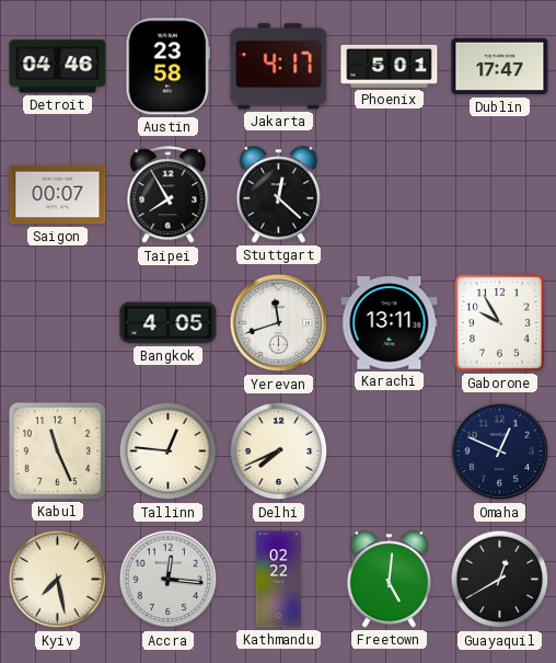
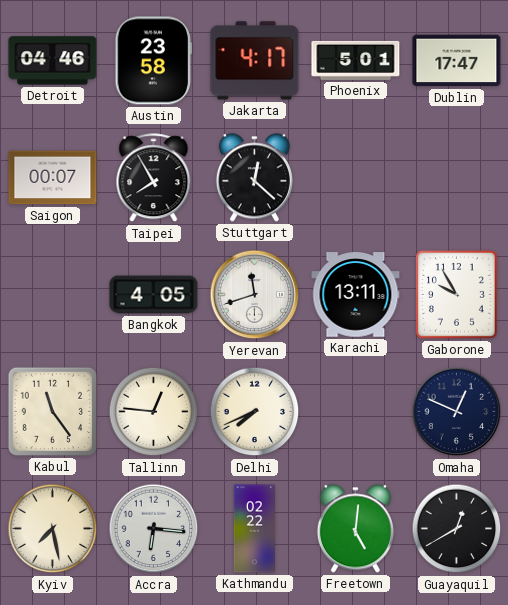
Kabul: 11:26 -> 11:24
Accra: 12:16 -> 6:16
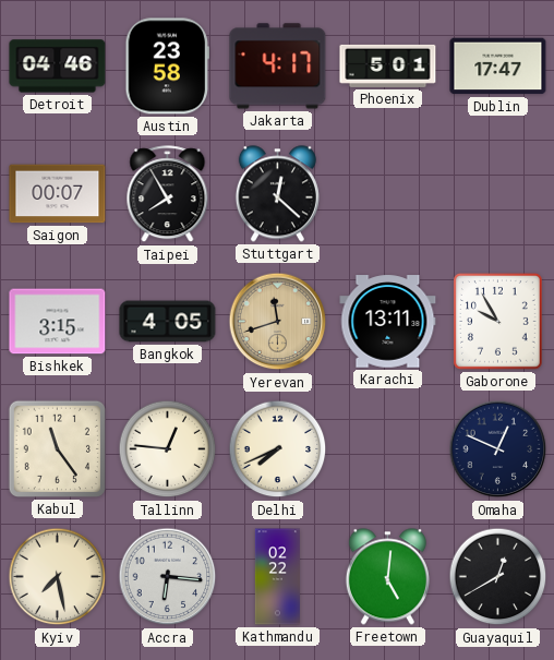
Bishkek: none -> 3:15
Yerevan dial: white -> champagne
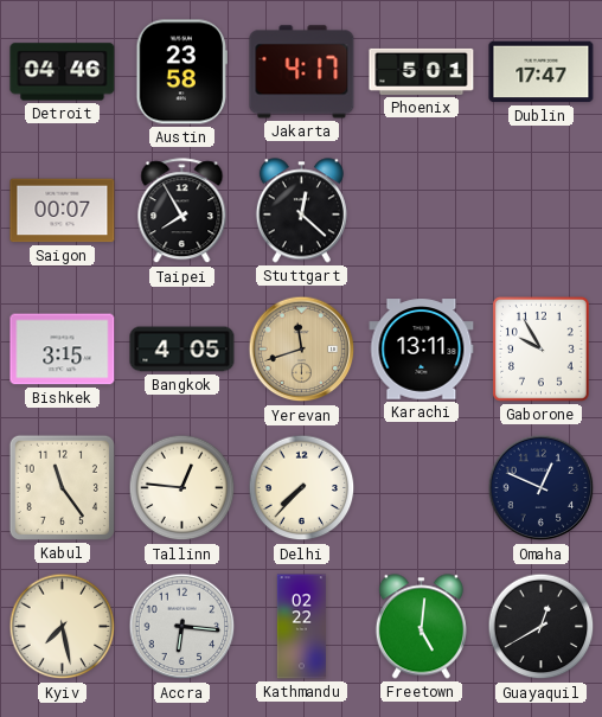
Delhi: 7:41 -> 7:37
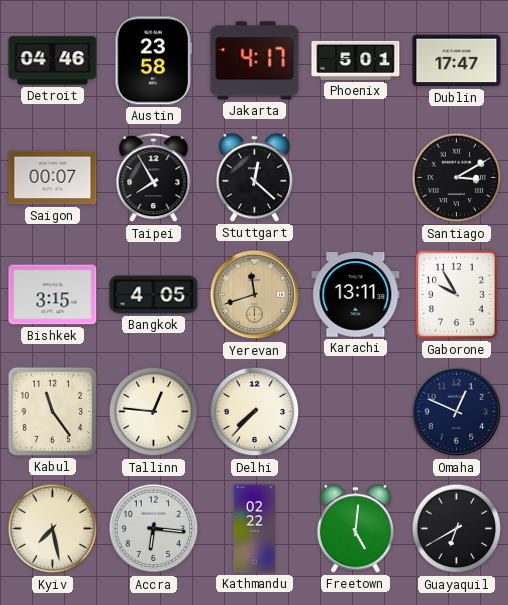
Santiago: none -> 3:10
Guayaquil: 12:40 -> 6:40
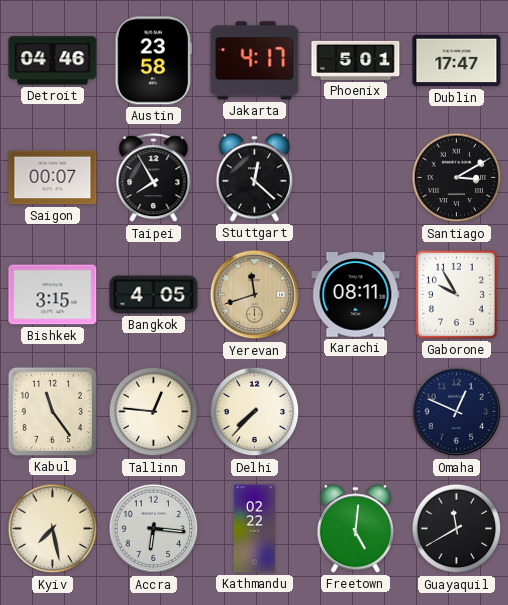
Karachi: 13:11 -> 08:11
Guayaquil: 6:40 -> 11:40
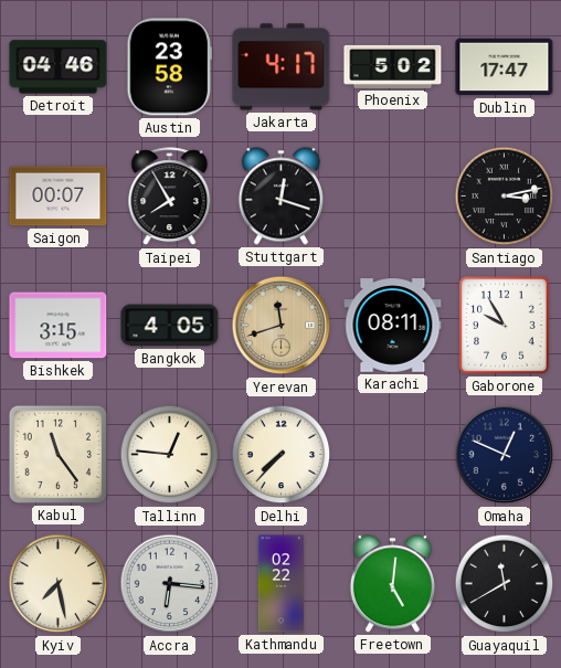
Phoenix: 5:01 -> 5:02
Stuttgart: 12:22 -> 12:18
Santiago: 3:10 -> 3:13
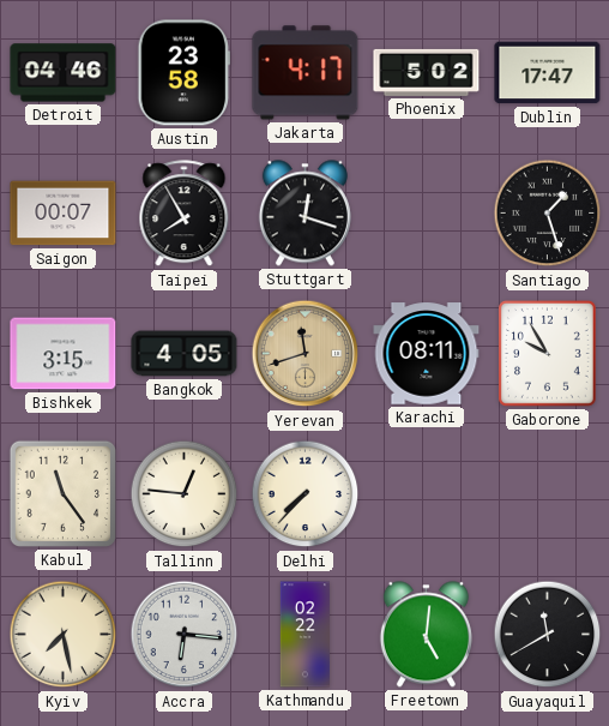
Santiago: 3:13 -> 1:27
Omaha: 12:49 -> none
